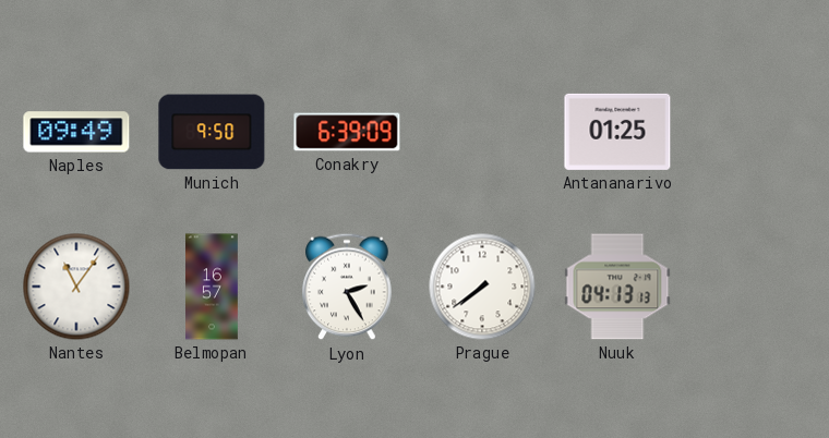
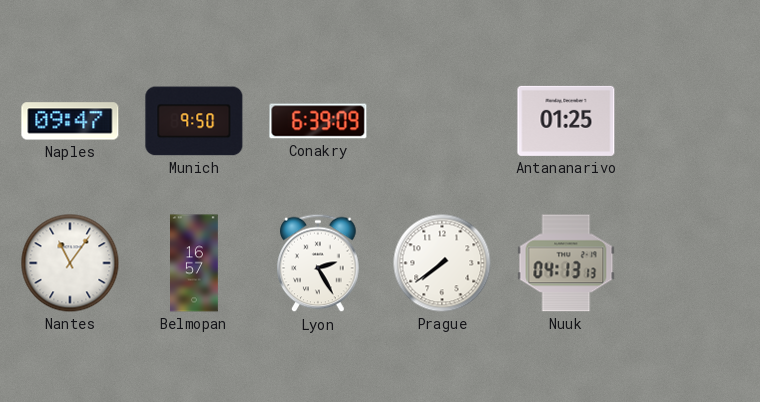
Naples: 09:49 -> 09:47
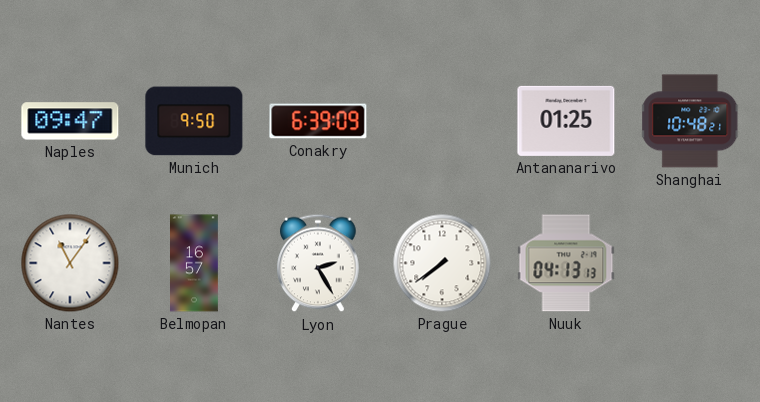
Shanghai: none -> 10:48
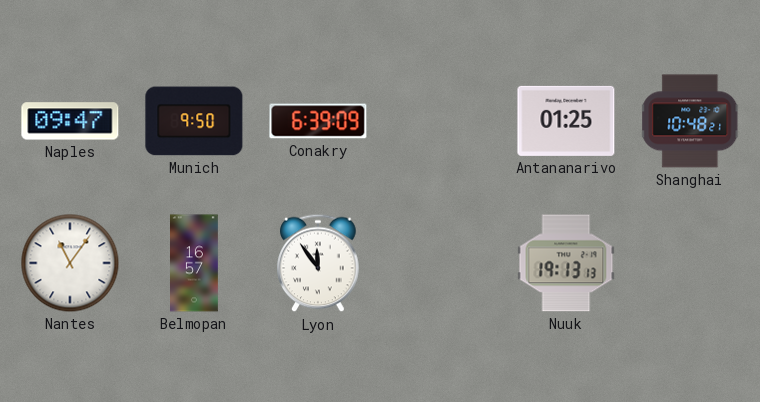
Lyon: 2:25 -> 11:54
Prague: 7:39 -> none
Nuuk: 04:13 -> 19:13
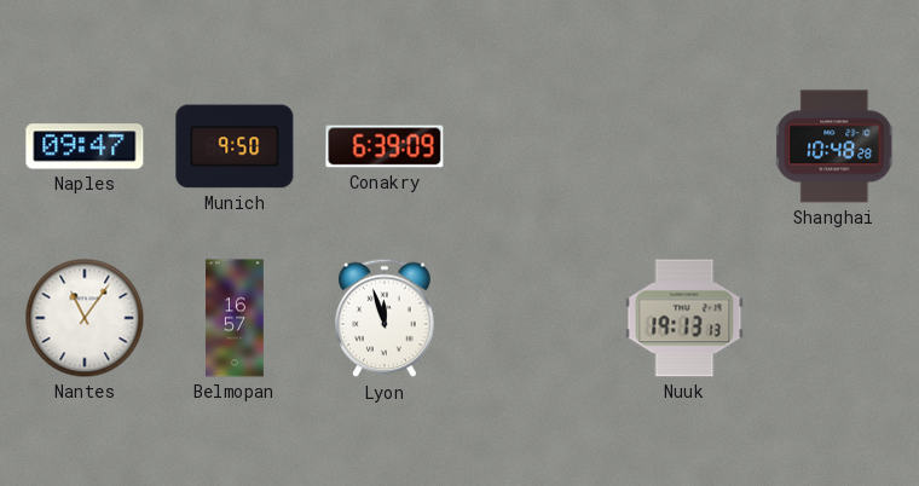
Antananarivo: 01:25 -> none
Shanghai: 10:48:21 -> 10:48:28
Lyon: 11:54 -> 11:57
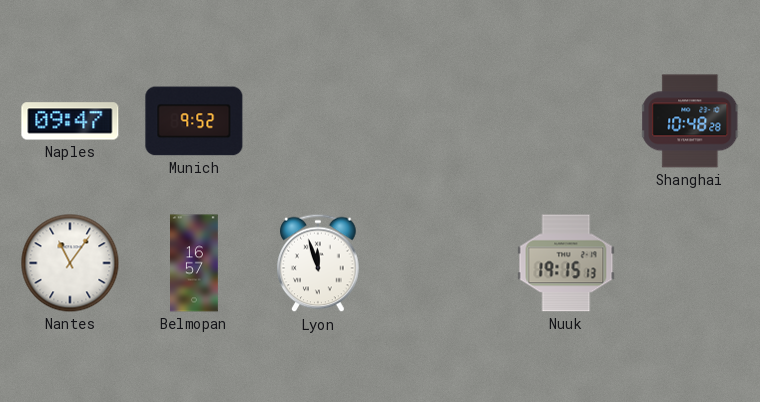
Munich: 9:50 -> 9:52
Conakry: 6:39 -> none
Nuuk: 19:13 -> 19:15
